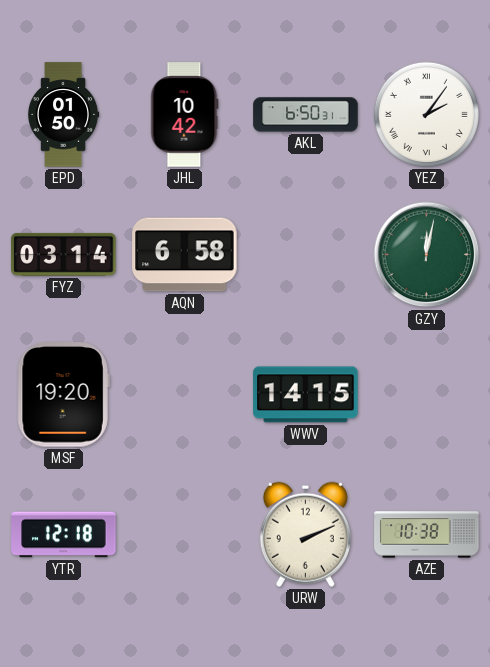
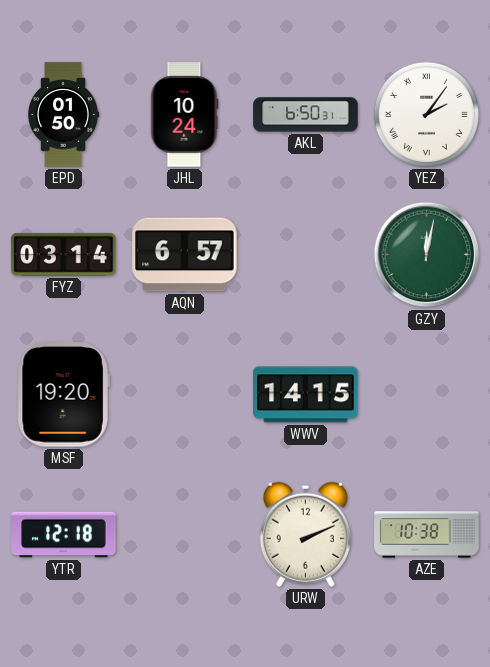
JHL: 10:42 -> 10:24
AQN: 6:58 -> 6:57
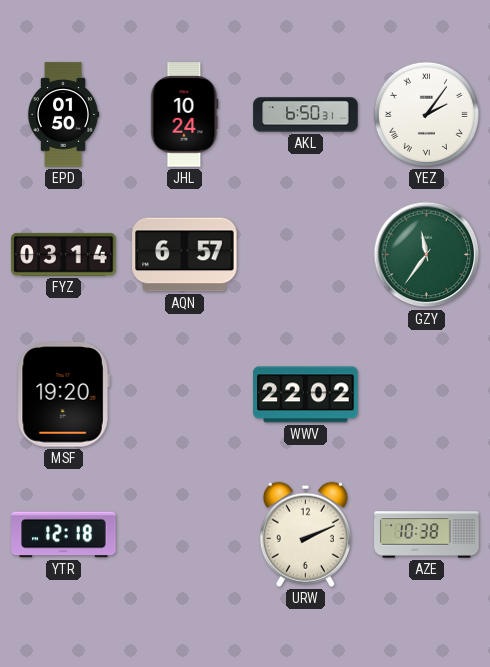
GZY: 12:02 -> 11:36
WWV: 14:15 -> 22:02
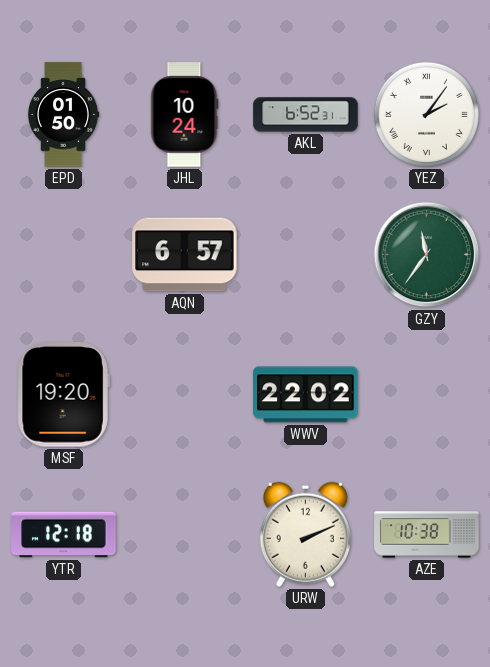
AKL: 6:50 -> 6:52
FYZ: 03:14 -> none
